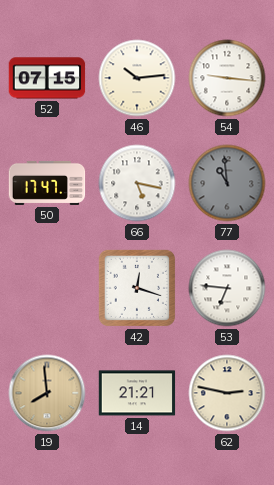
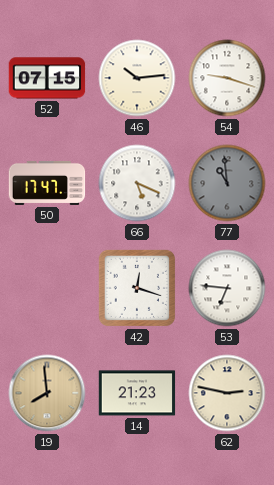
54: 9:16 -> 9:18
66: 5:17 -> 5:19
14: 21:21 -> 21:23
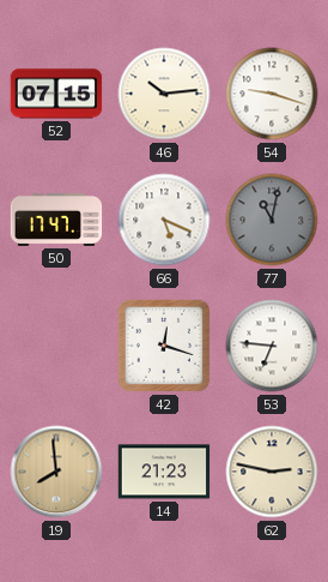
77: 10:59 -> 11:02
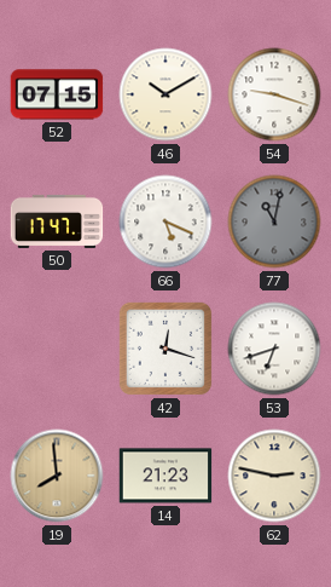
46: 10:14 -> 10:10
53: 6:46 -> 6:42
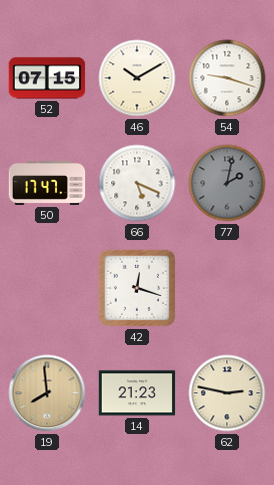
77: 11:02 -> 2:02
53: 6:42 -> none
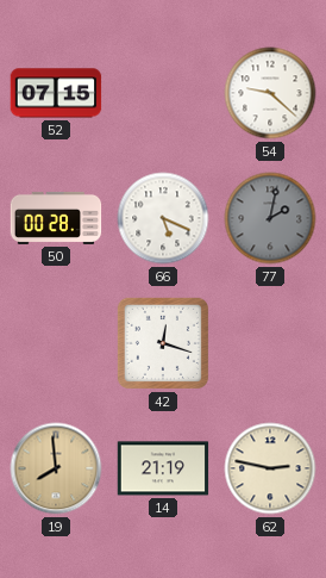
46: 10:10 -> none
54: 9:18 -> 9:22
50: 17:47 -> 00:28
14: 21:23 -> 21:19
